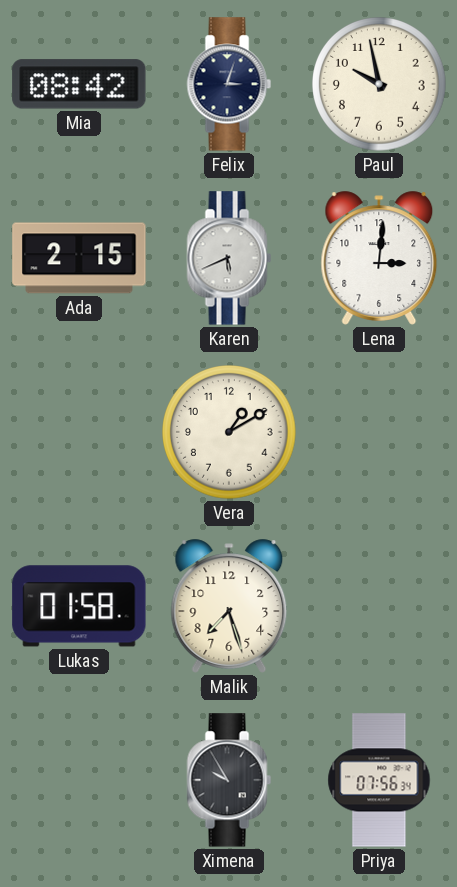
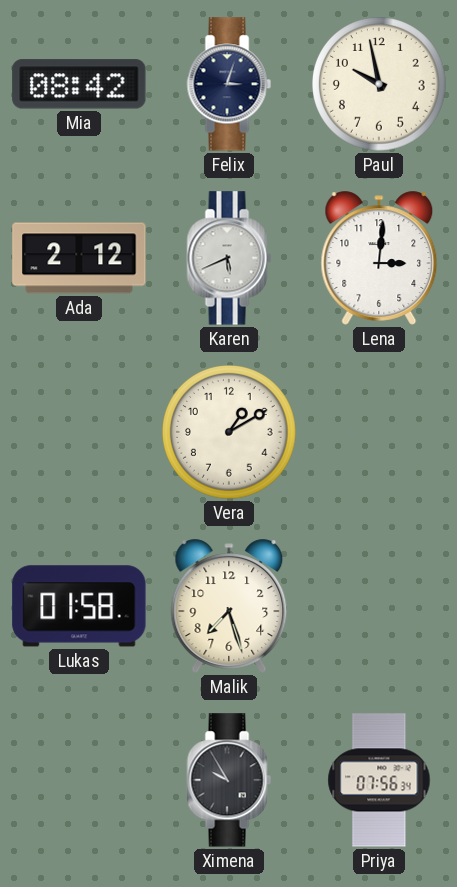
Ada: 2:15 -> 2:12
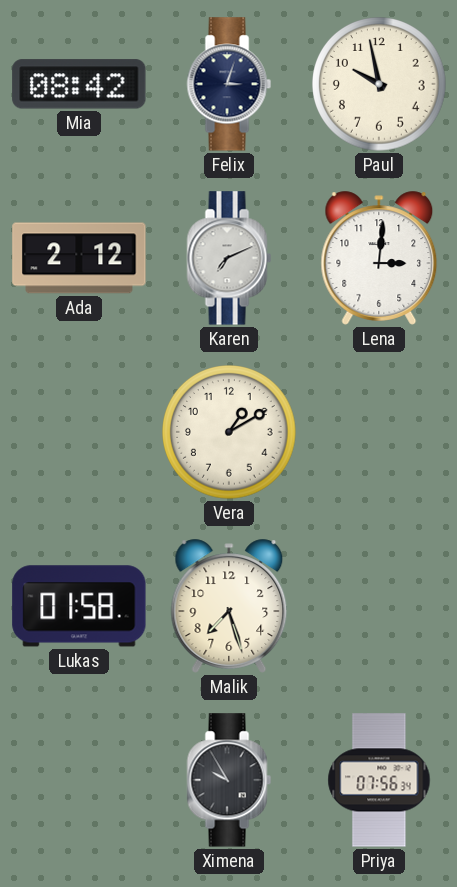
Karen: 5:41 -> 7:11
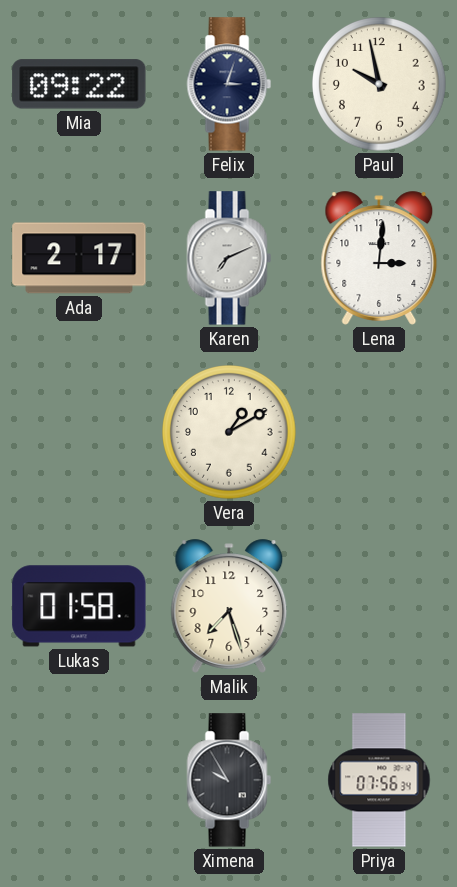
Mia: 08:42 -> 09:22
Ada: 2:12 -> 2:17
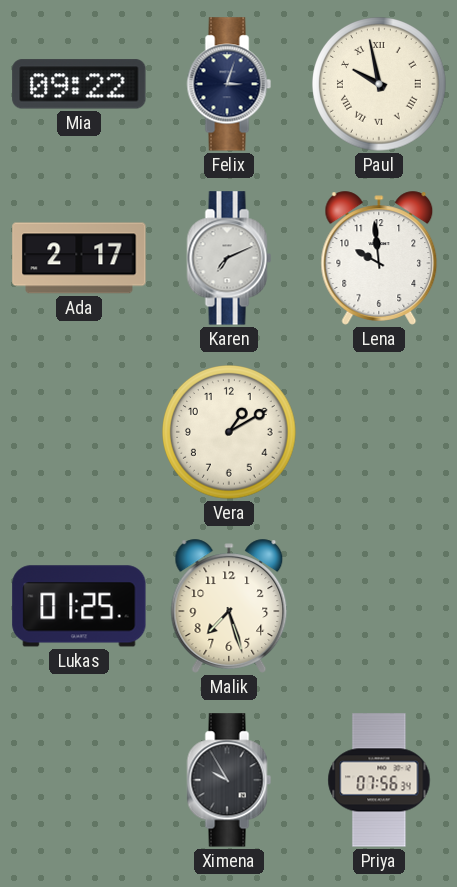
Paul numerals: Arabic -> Roman
Lena: 3:01 -> 9:59
Lukas: 01:58 -> 01:25
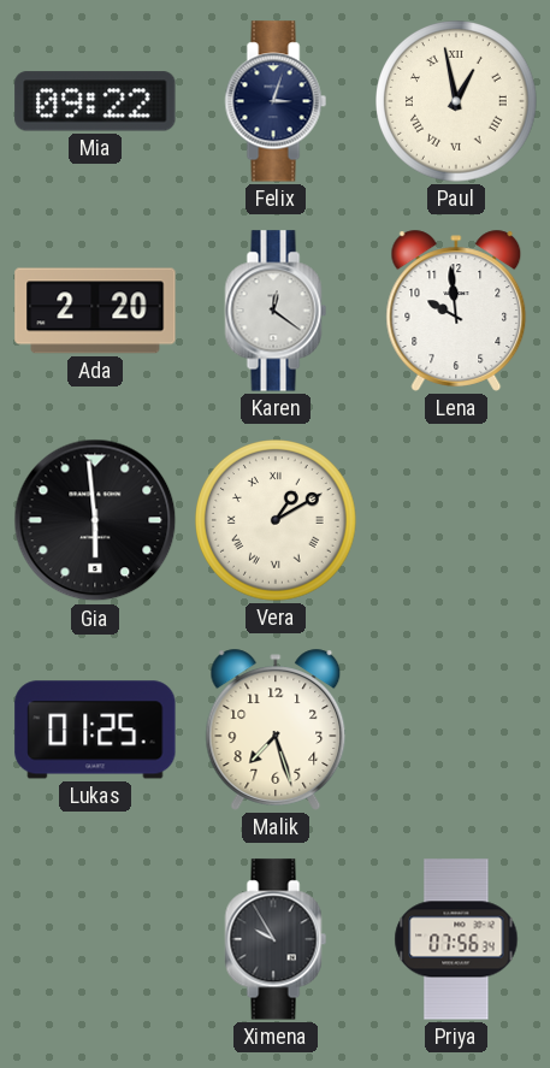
Paul: 9:58 -> 12:58
Ada: 2:17 -> 2:20
Karen: 7:11 -> 12:21
Gia: none -> 5:59
Vera numerals: Arabic -> Roman
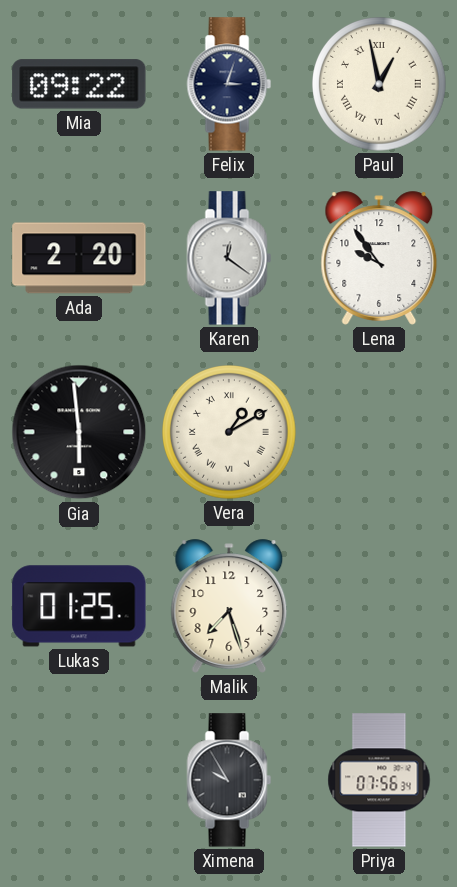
Lena: 9:59 -> 9:54
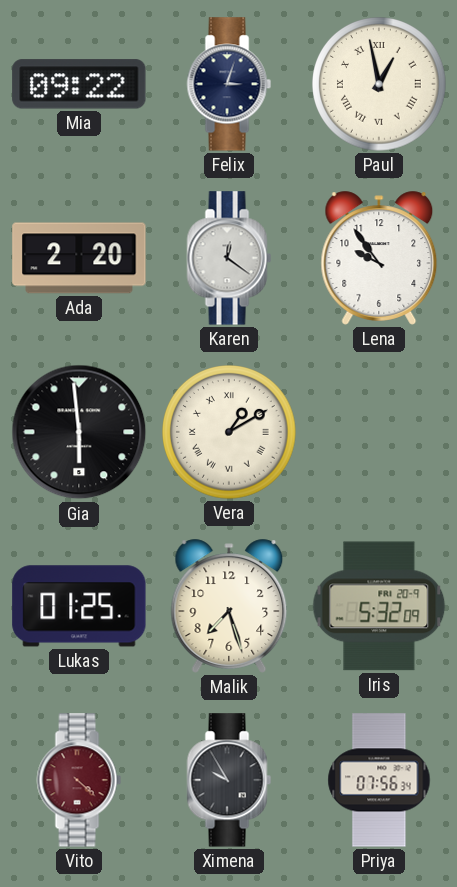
Iris: none -> 5:32
Vito: none -> 4:22
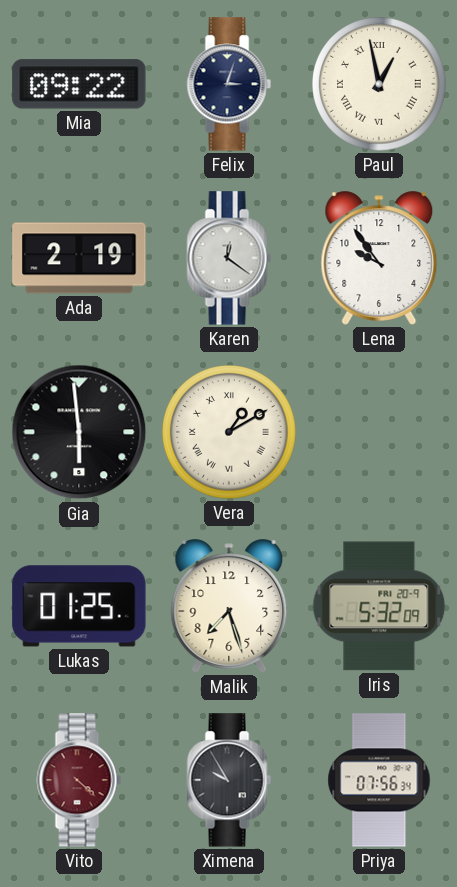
Ada: 2:20 -> 2:19
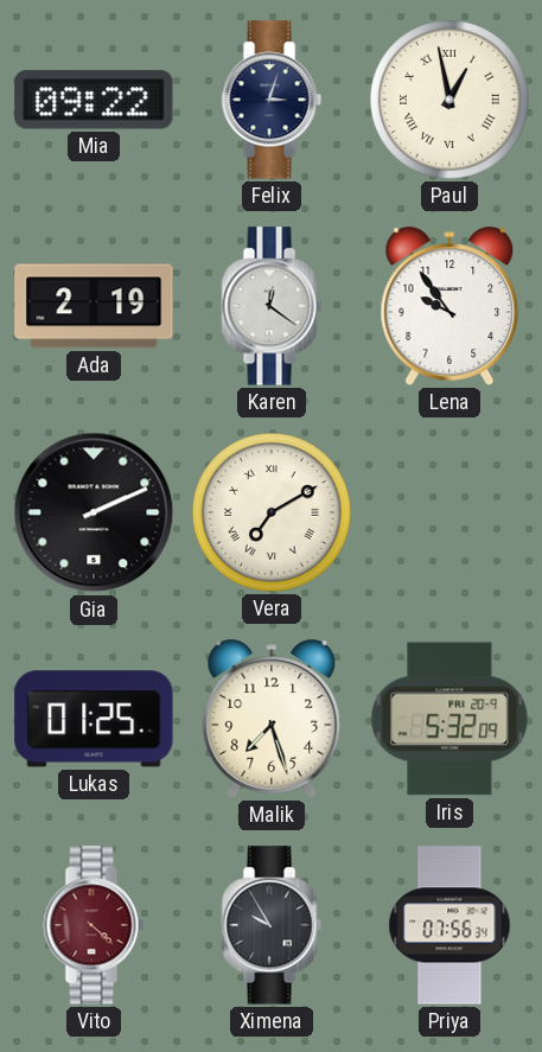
Gia: 5:59 -> 2:11
Vera: 1:10 -> 7:10
